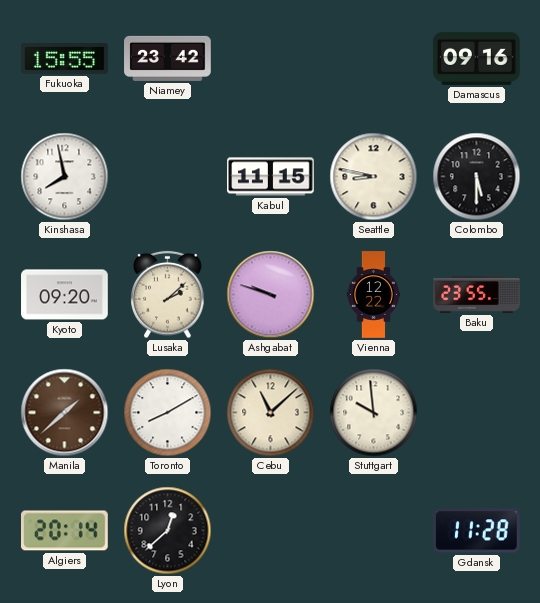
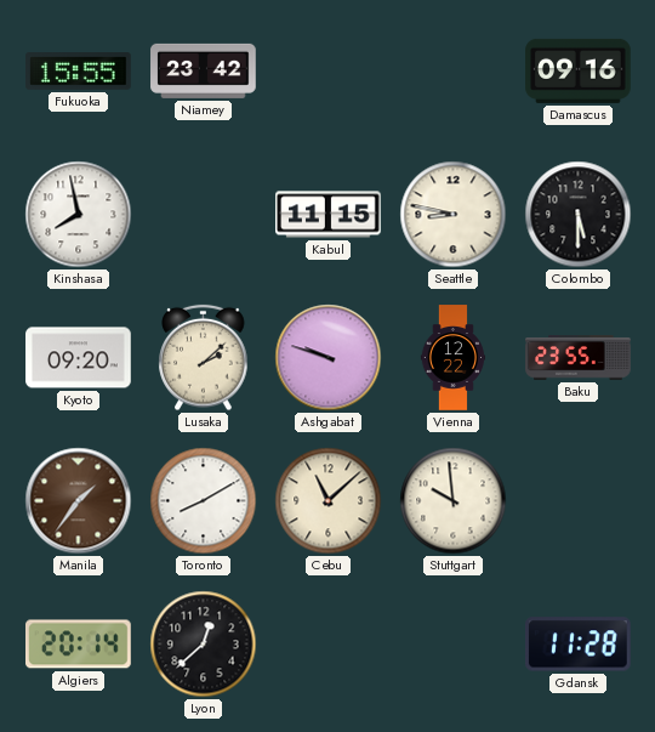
Manila: 1:38 -> 1:36
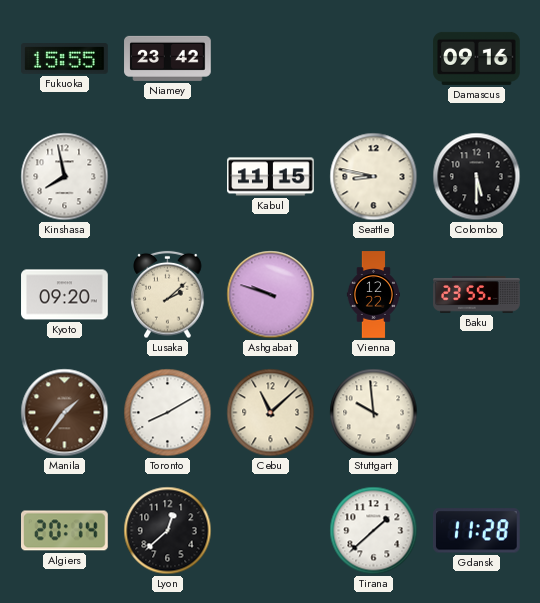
Tirana: none -> 1:38
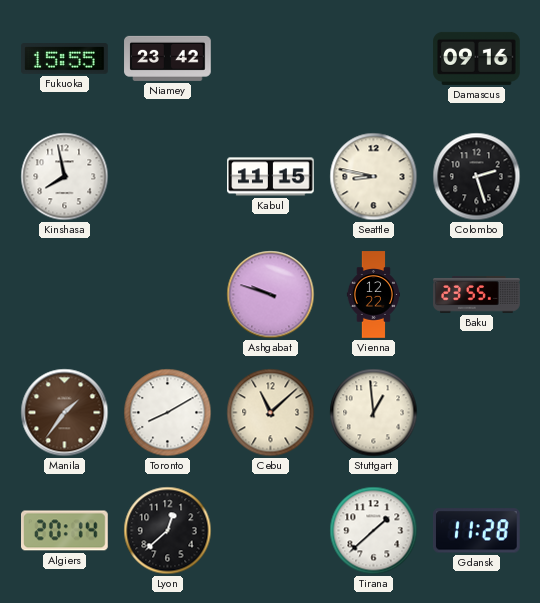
Colombo: 5:30 -> 2:27
Kyoto: 09:20 -> none
Lusaka: 2:08 -> none
Stuttgart: 9:59 -> 12:59
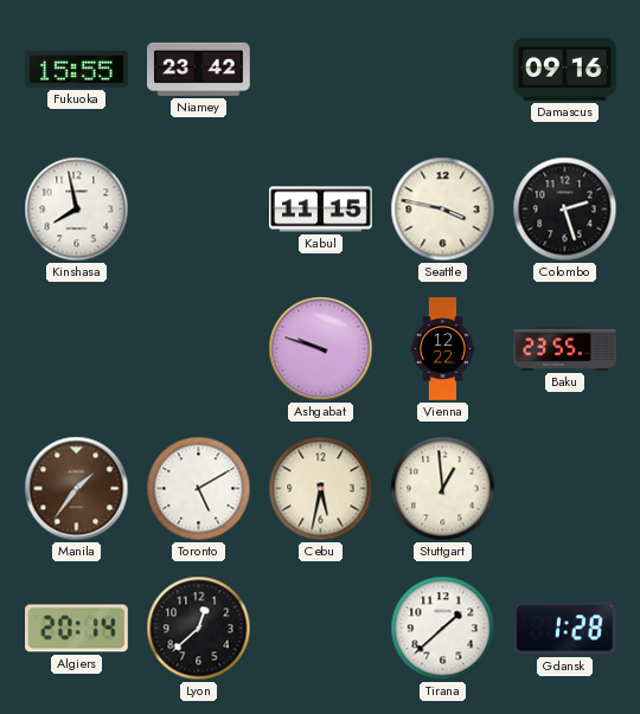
Seattle: 8:47 -> 3:47
Toronto: 8:10 -> 5:10
Cebu: 11:08 -> 5:32
Gdansk: 11:28 -> 1:28
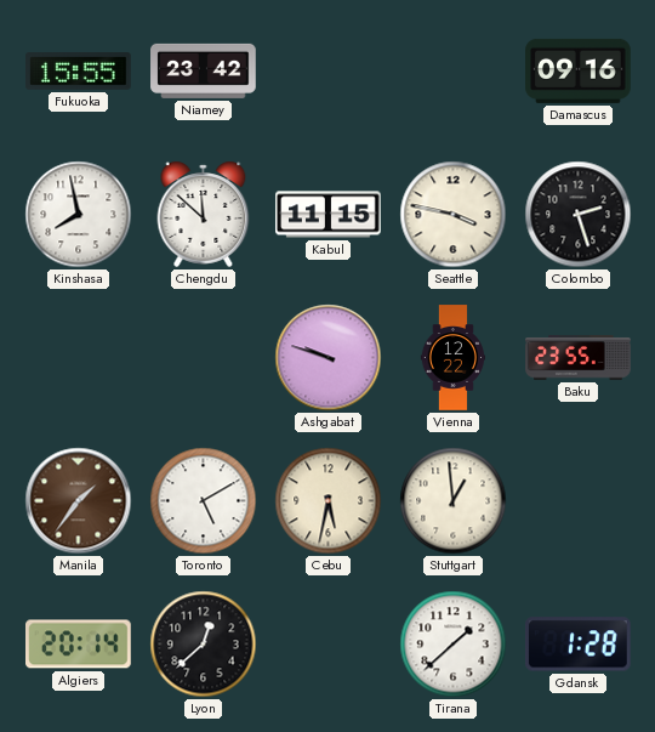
Chengdu: none -> 11:52
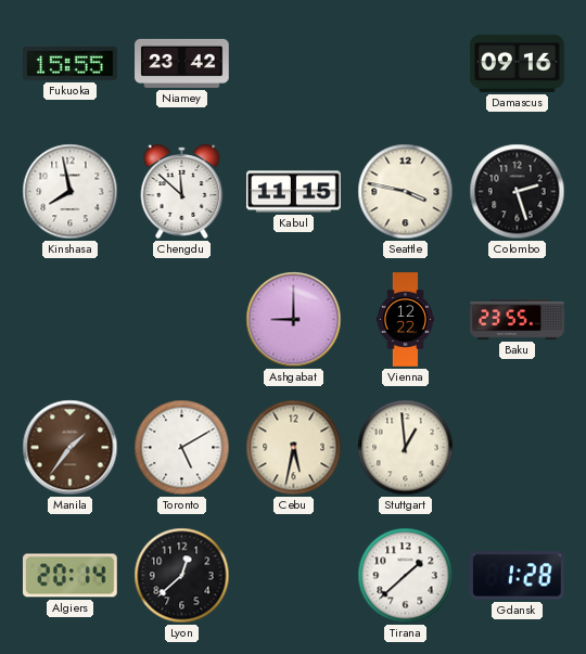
Ashgabat: 9:48 -> 9:00
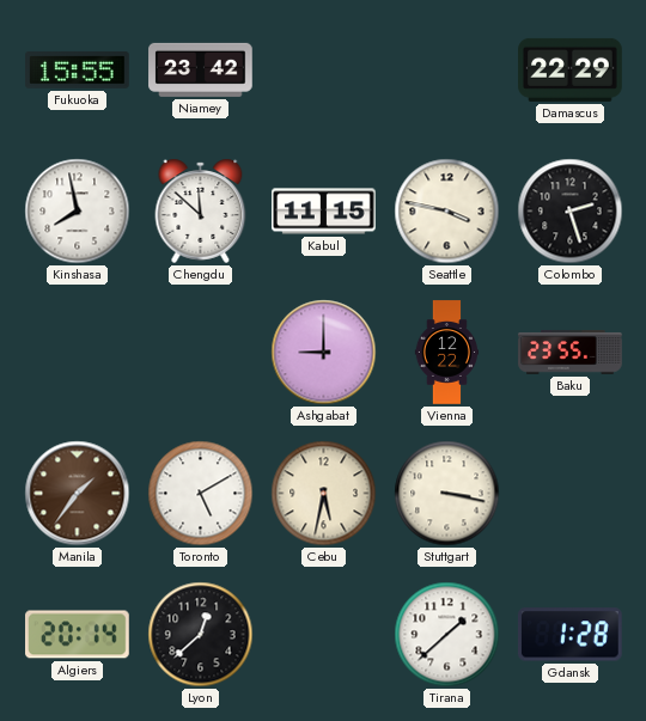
Damascus: 09:16 -> 22:29
Stuttgart: 12:59 -> 3:17
